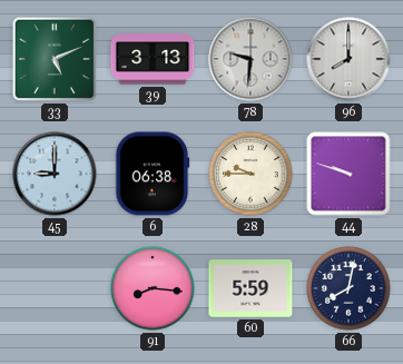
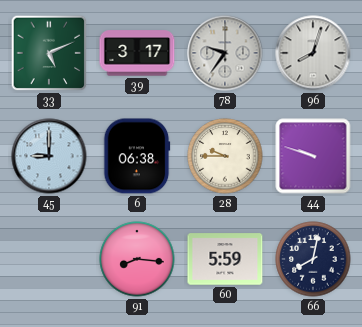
39: 3:13 -> 3:17
78: 9:31 -> 9:36
96: 8:00 -> 8:03
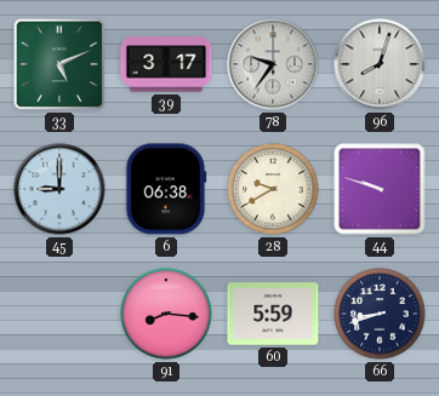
28: 9:45 -> 9:40
66: 8:02 -> 8:42
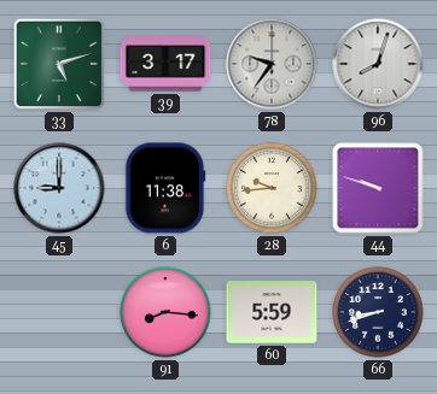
33: 5:11 -> 5:12
6: 06:38 -> 11:38
28: 9:40 -> 9:44
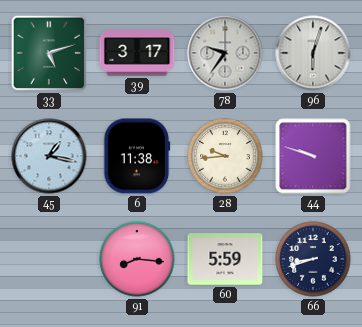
96: 8:03 -> 6:03
45: 9:00 -> 1:17
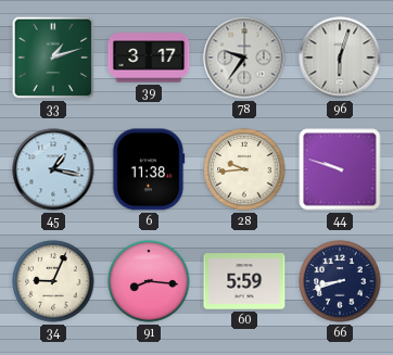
33: 5:12 -> 1:12
34: none -> 9:04
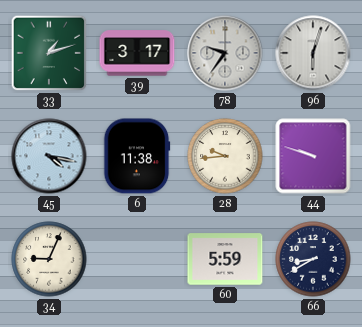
45: 1:17 -> 4:17
91: 8:16 -> none
66: 8:42 -> 8:40
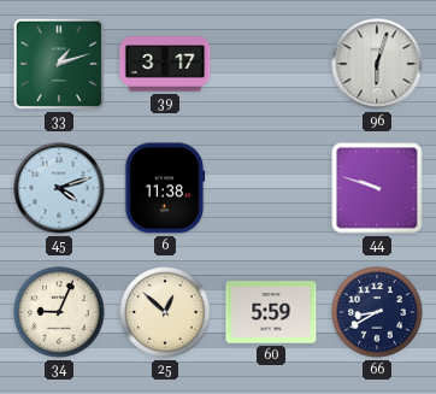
78: 9:36 -> none
45: 4:17 -> 4:12
28: 9:44 -> none
25: none -> 12:52
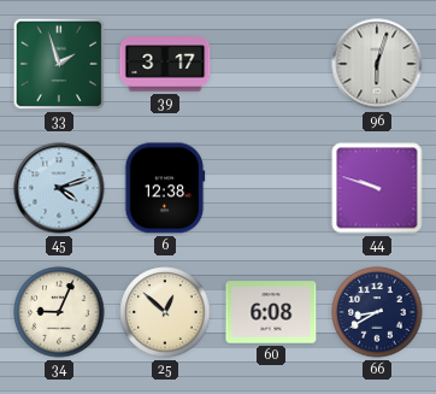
33: 1:12 -> 1:57
6: 11:38 -> 12:38
60: 5:59 -> 6:08
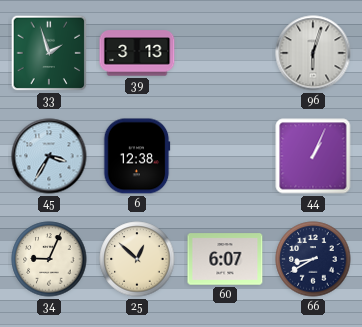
39: 3:17 -> 3:13
45: 4:12 -> 3:35
44: 9:48 -> 1:04
60: 6:08 -> 6:07
